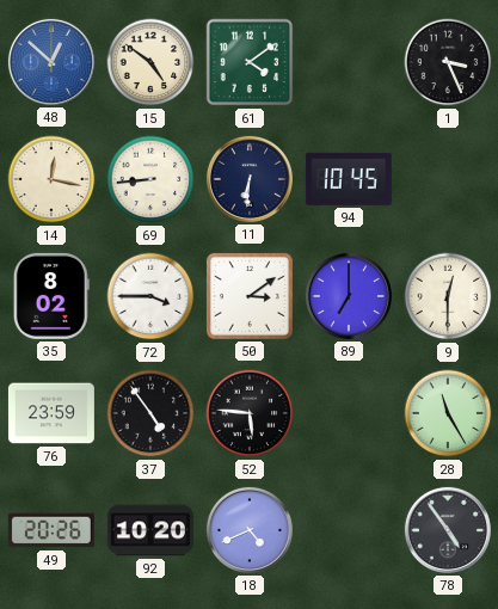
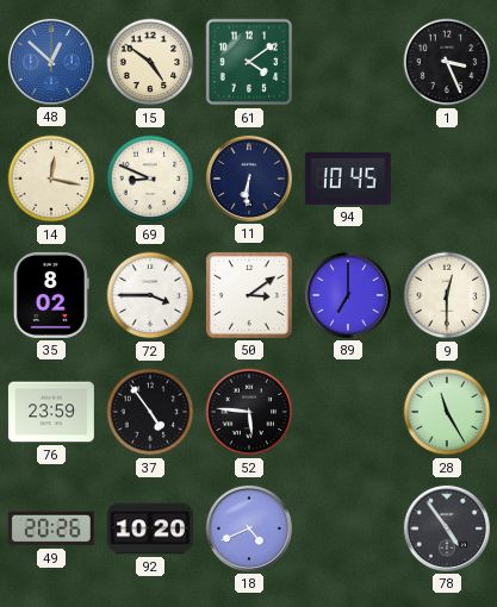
69: 8:44 -> 8:49
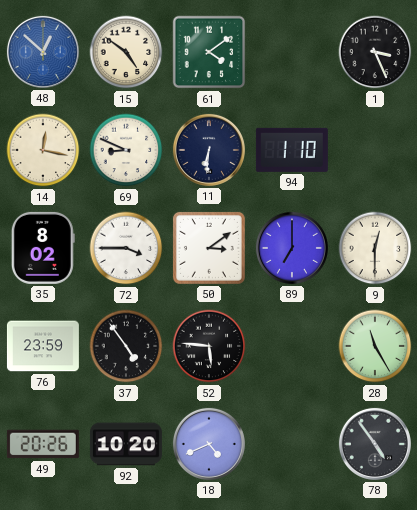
94: 10:45 -> 1:10
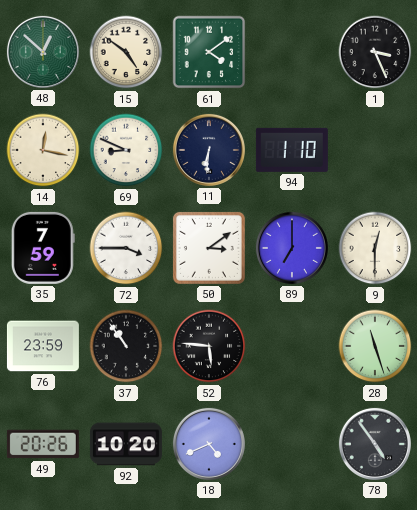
48 dial: blue -> green
35: 8:02 -> 7:59
37: 4:54 -> 10:54
28: 11:25 -> 11:27
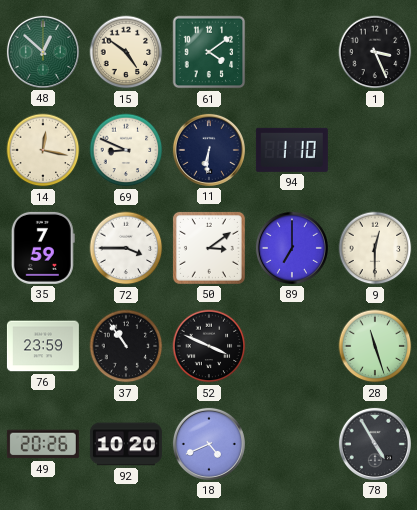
52: 5:46 -> 3:49
78: 4:54 -> 4:55
